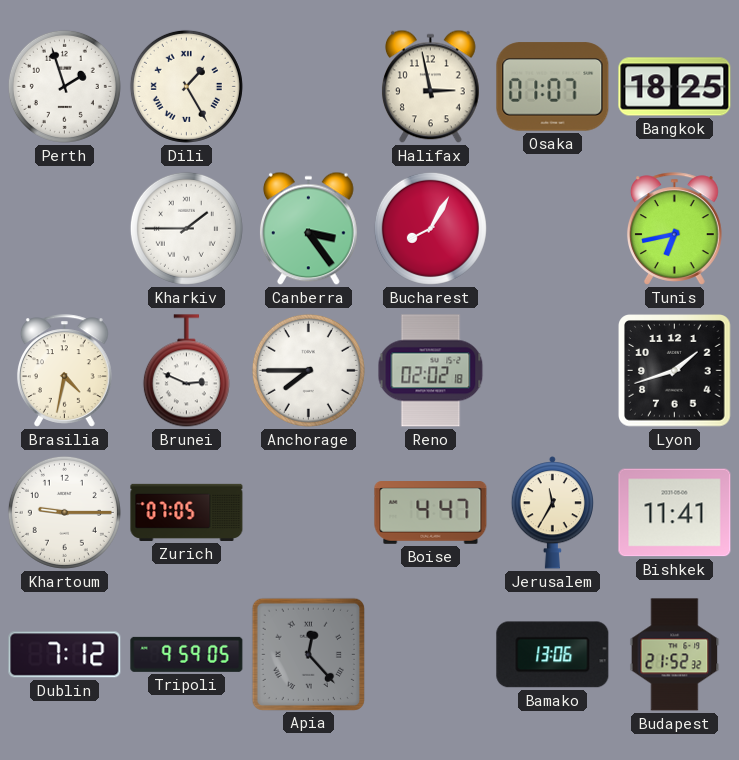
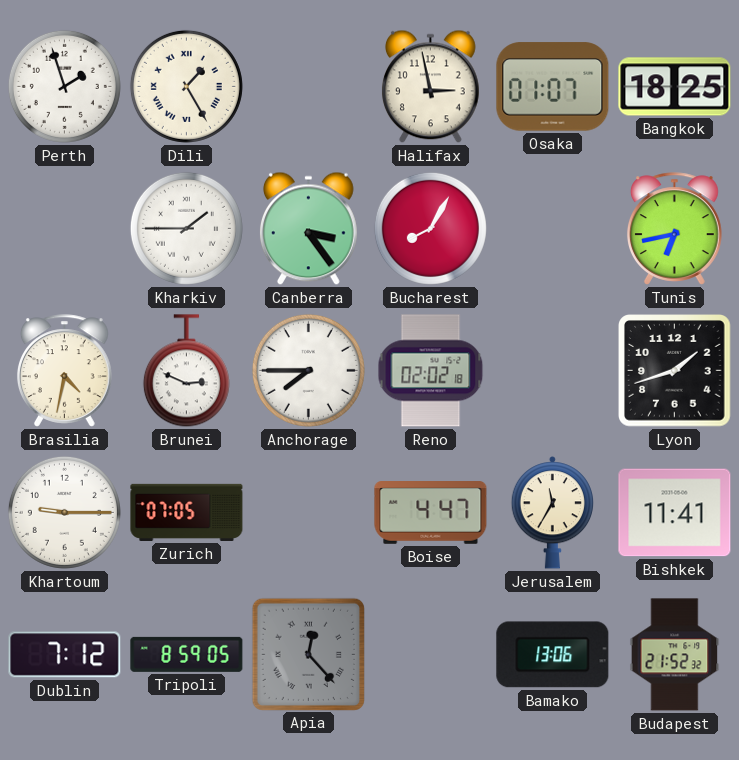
Tripoli: 9:59 -> 8:59
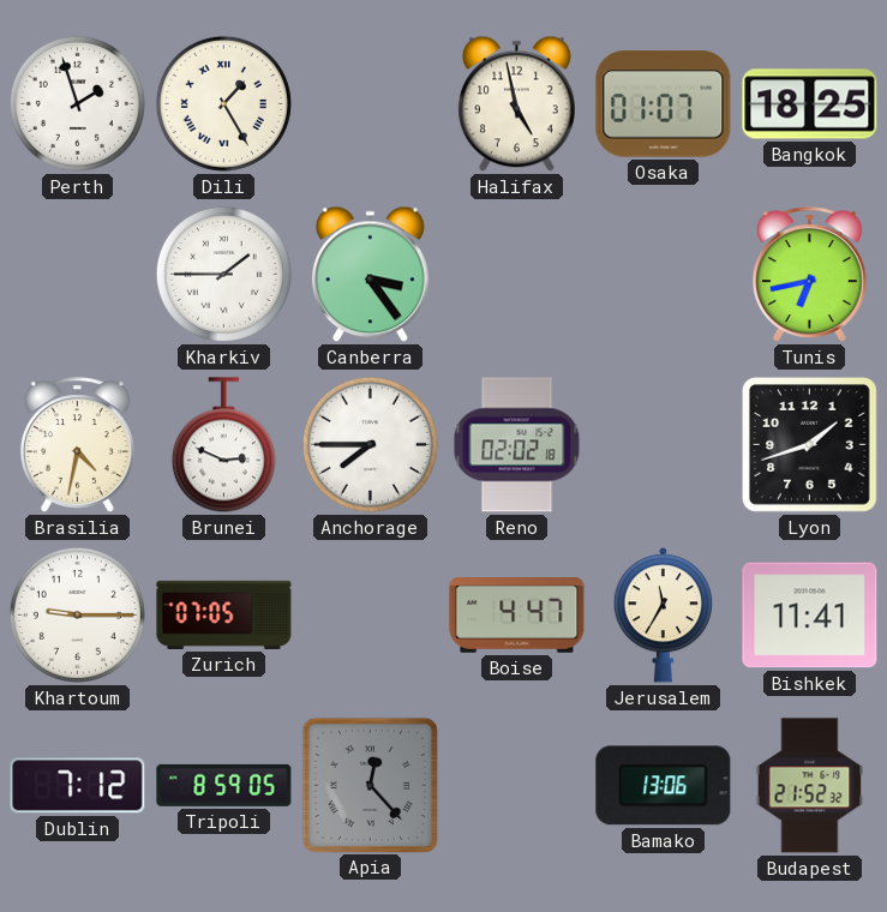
Halifax: 2:58 -> 4:58
Bucharest: 8:05 -> none
